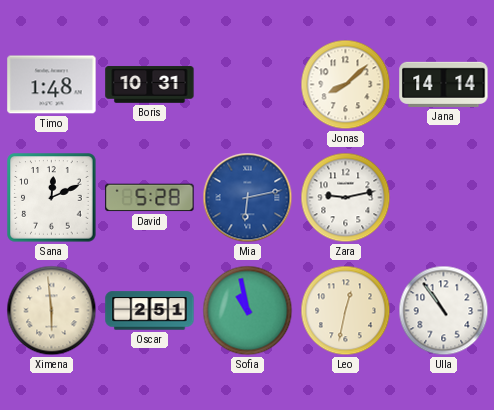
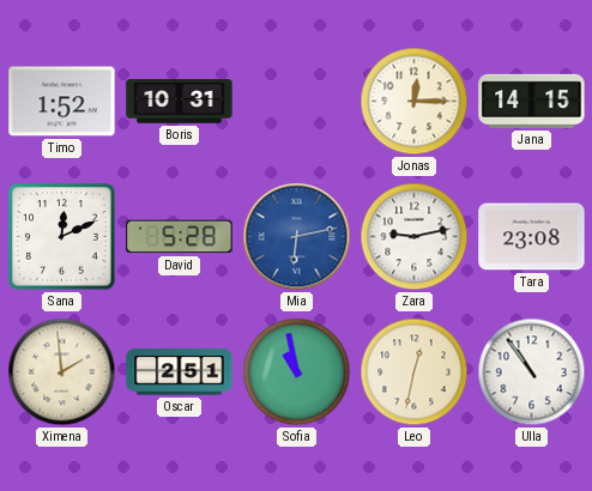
Timo: 1:48 -> 1:52
Jonas: 8:08 -> 12:15
Jana: 14:14 -> 14:15
Tara: none -> 23:08
Ximena: 5:59 -> 1:59
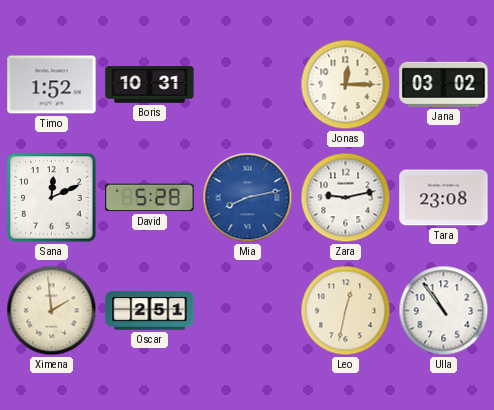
Jana: 14:15 -> 03:02
Mia: 6:13 -> 8:13
Sofia: 10:58 -> none
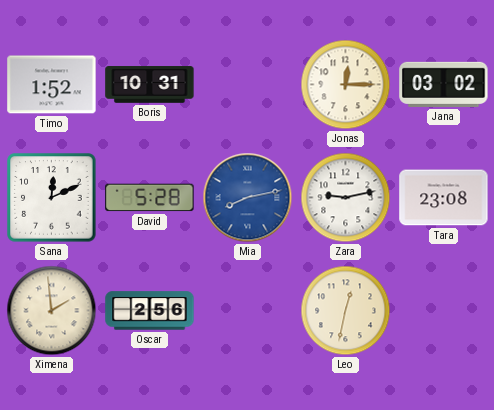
Oscar: 2:51 -> 2:56
Ulla: 10:54 -> none
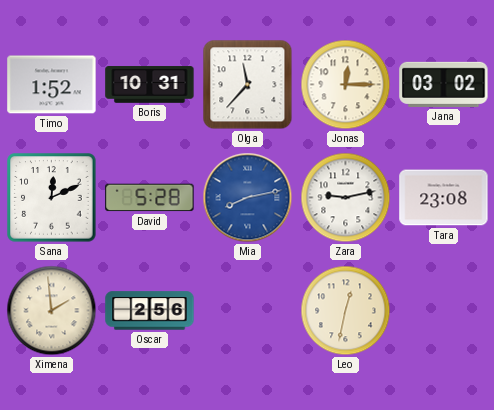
Olga: none -> 11:37
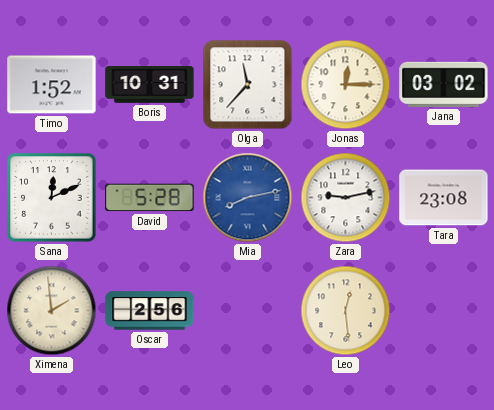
Leo: 12:32 -> 12:29
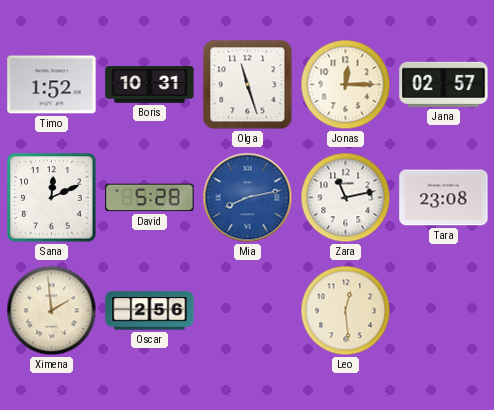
Olga: 11:37 -> 11:27
Jana: 03:02 -> 02:57
Zara: 9:13 -> 11:13
